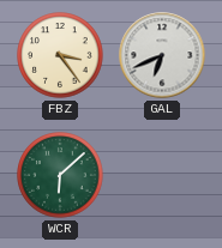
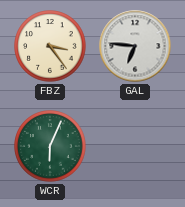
GAL: 6:41 -> 6:46
WCR: 6:08 -> 6:04
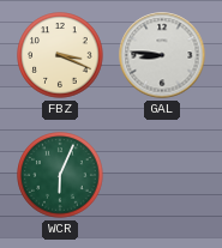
FBZ: 3:24 -> 3:19
GAL: 6:46 -> 8:46
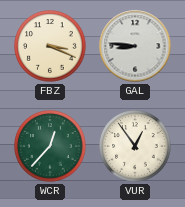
WCR: 6:04 -> 12:37
VUR: none -> 12:54
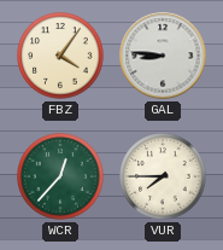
FBZ: 3:19 -> 4:06
VUR: 12:54 -> 7:45
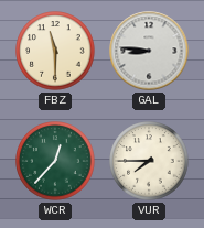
FBZ: 4:06 -> 11:30
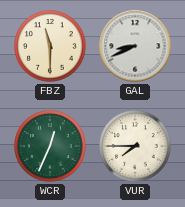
GAL: 8:46 -> 8:41
WCR: 12:37 -> 12:34
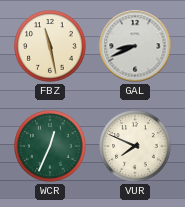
FBZ: 11:30 -> 11:28
VUR: 7:45 -> 7:49
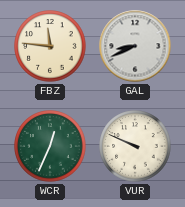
FBZ: 11:28 -> 11:46
VUR: 7:49 -> 9:49
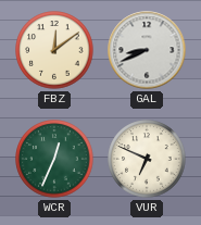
FBZ: 11:46 -> 12:09
VUR: 9:49 -> 6:49
